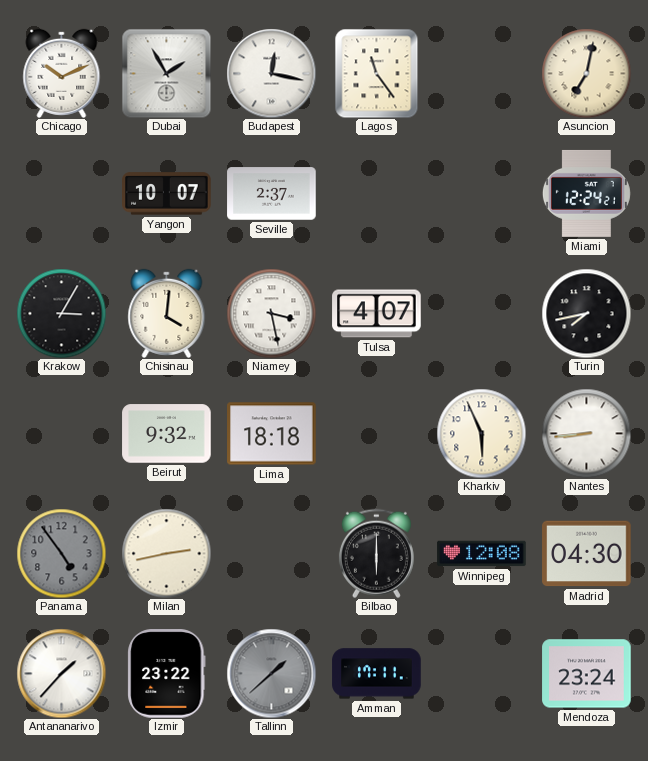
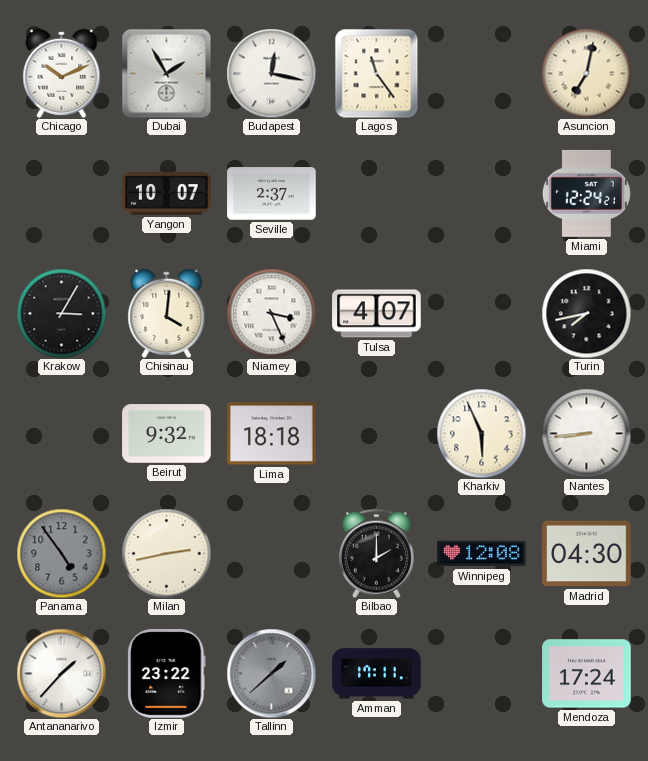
Niamey: 3:28 -> 3:26
Bilbao: 6:00 -> 2:00
Mendoza: 23:24 -> 17:24
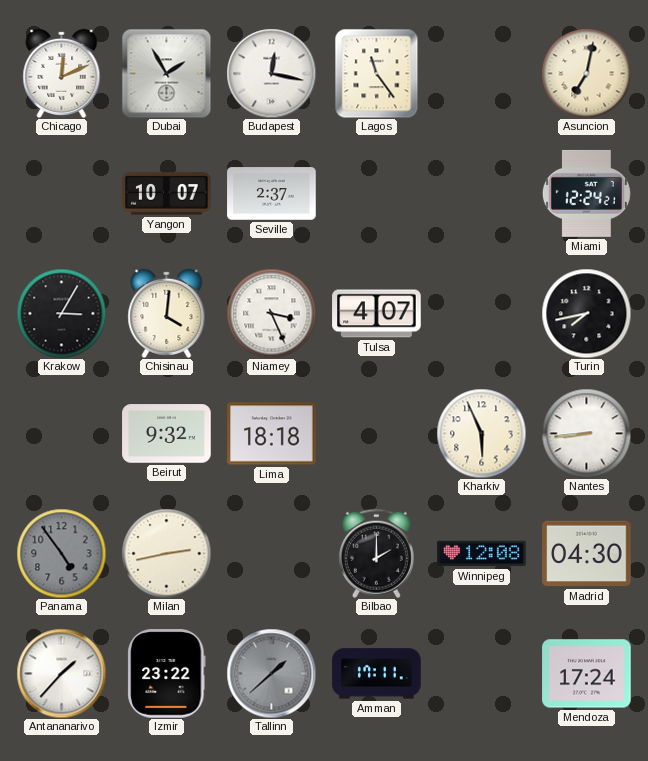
Chicago: 10:11 -> 12:11
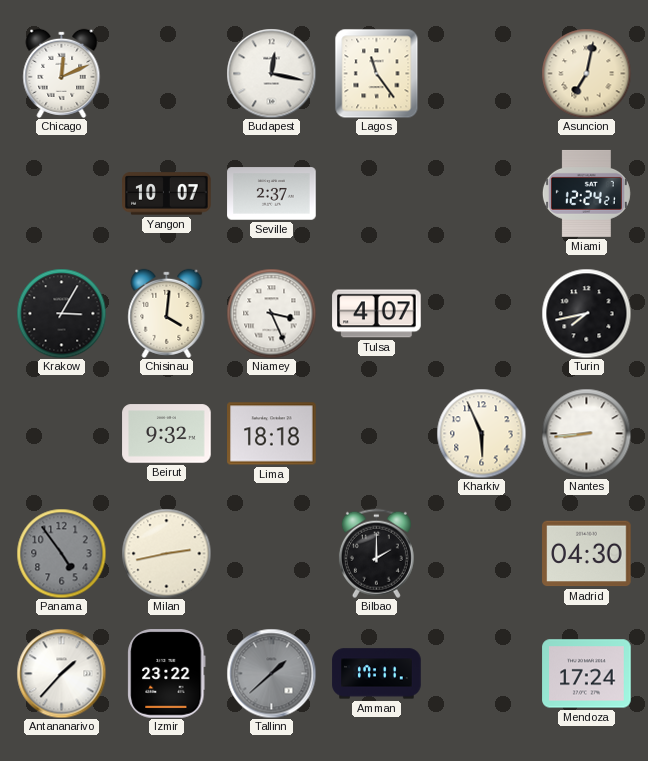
Dubai: 1:55 -> none
Winnipeg: 12:08 -> none
